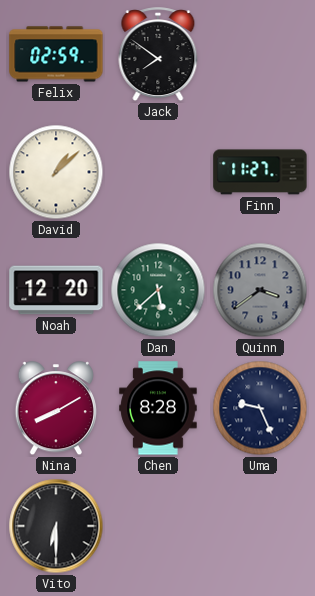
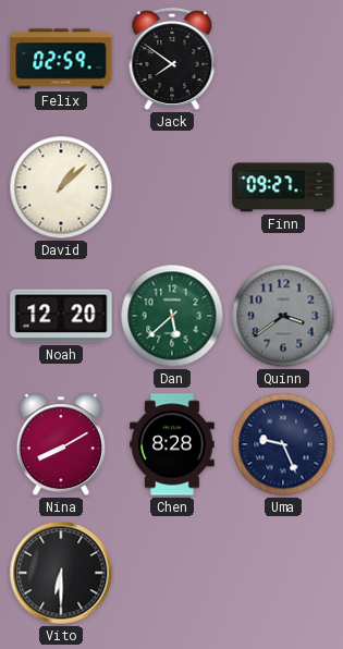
Finn: 11:27 -> 09:27
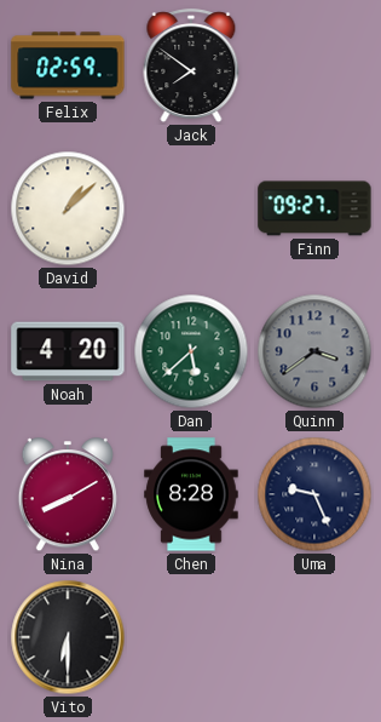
Noah: 12:20 -> 4:20
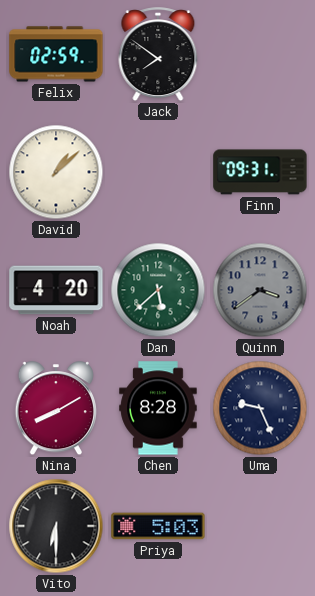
Finn: 09:27 -> 09:31
Priya: none -> 5:03
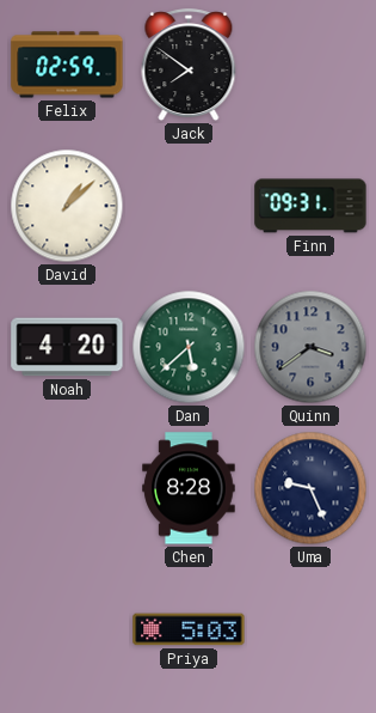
Nina: 8:10 -> none
Vito: 6:30 -> none
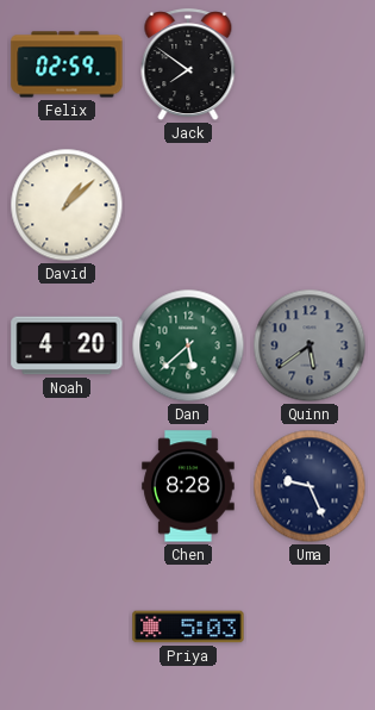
Finn: 09:31 -> none
Quinn: 3:39 -> 5:39
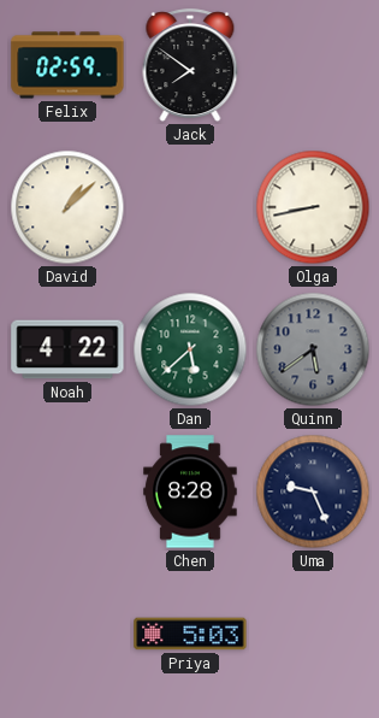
Olga: none -> 8:43
Noah: 4:20 -> 4:22
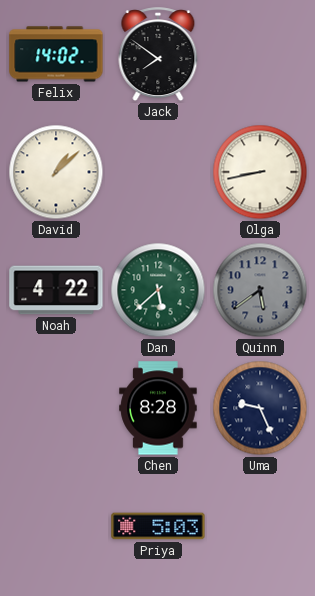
Felix: 02:59 -> 14:02
